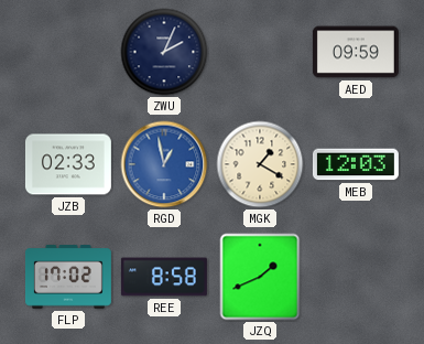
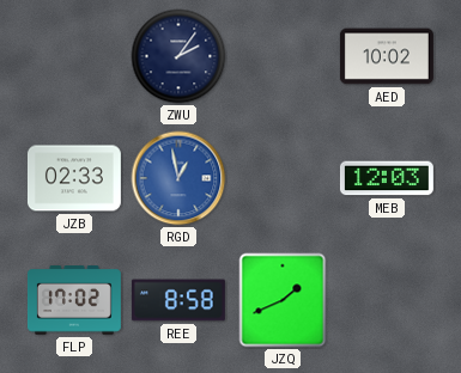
ZWU: 2:04 -> 2:06
AED: 09:59 -> 10:02
MGK: 1:20 -> none
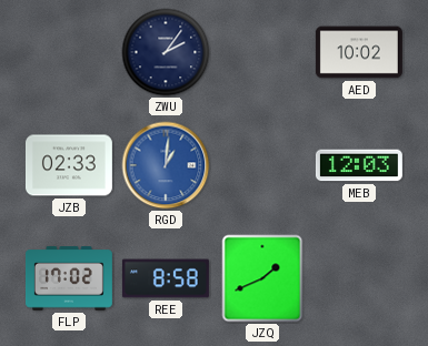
RGD: 12:58 -> 1:01
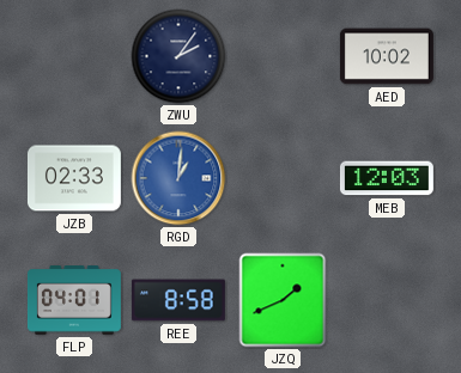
FLP: 17:02 -> 04:01
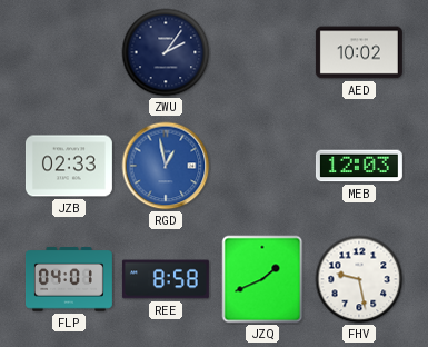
RGD: 1:01 -> 12:58
FHV: none -> 9:28
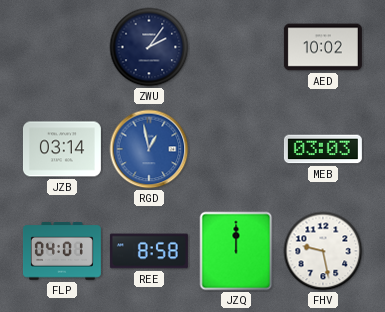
JZB: 02:33 -> 03:14
MEB: 12:03 -> 03:03
JZQ: 1:41 -> 12:00
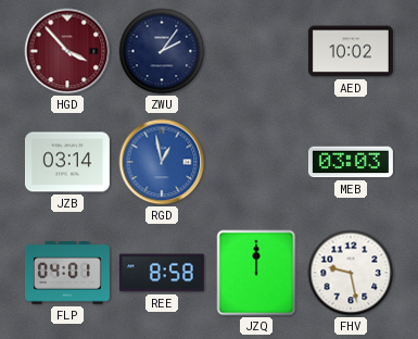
HGD: none -> 3:53
